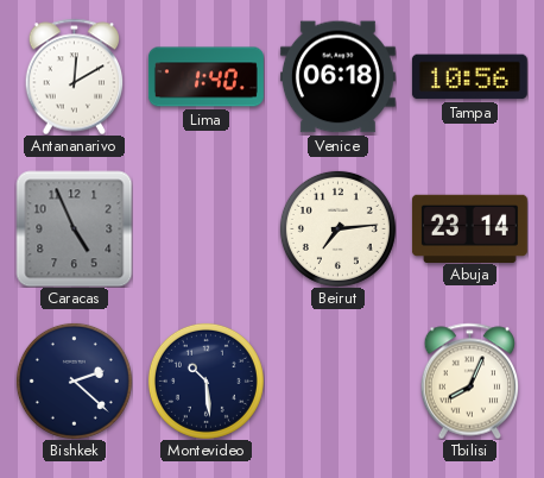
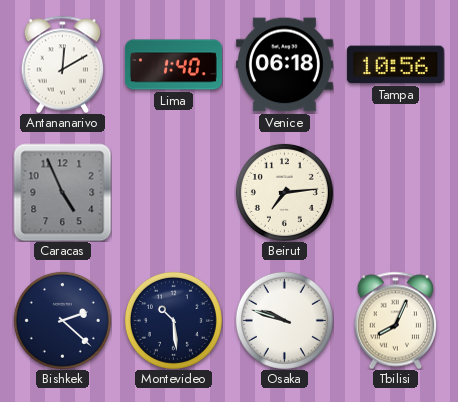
Abuja: 23:14 -> none
Osaka: none -> 9:48
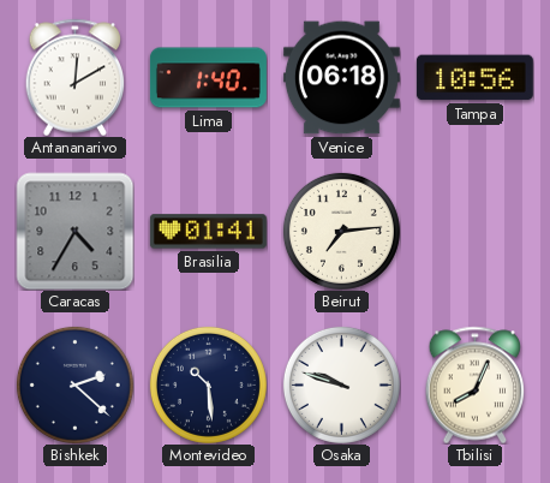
Caracas: 4:56 -> 4:35
Brasilia: none -> 01:41
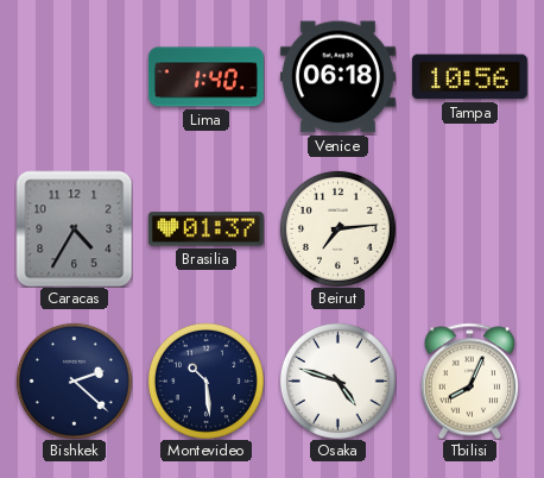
Antananarivo: 12:10 -> none
Brasilia: 01:41 -> 01:37
Osaka: 9:48 -> 4:48
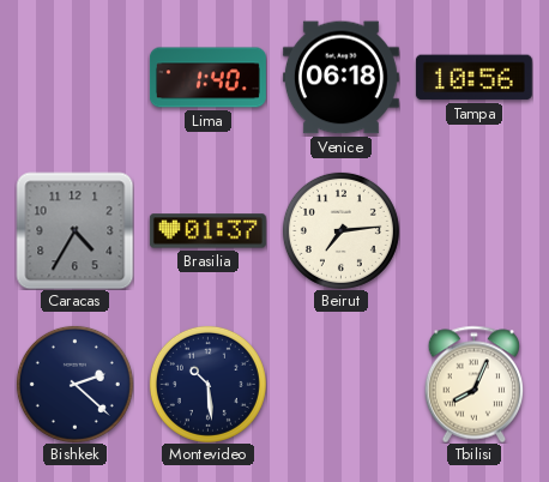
Osaka: 4:48 -> none
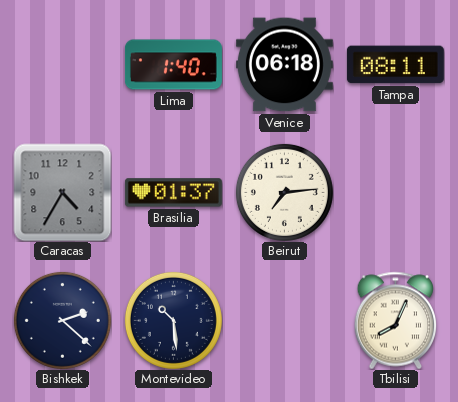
Tampa: 10:56 -> 08:11
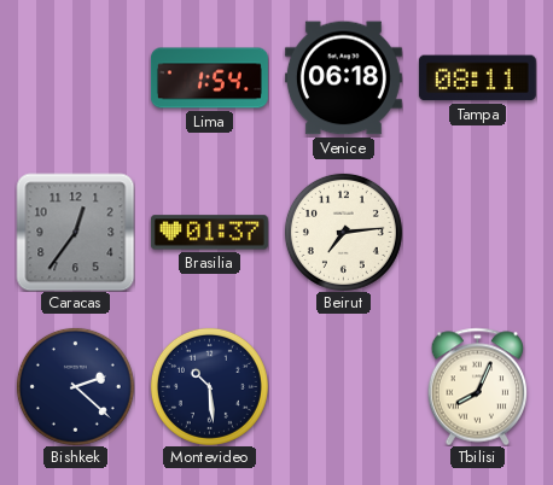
Lima: 1:40 -> 1:54
Caracas: 4:35 -> 12:36
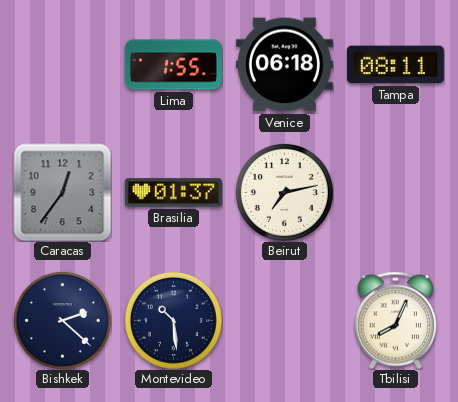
Lima: 1:54 -> 1:55
Beirut: 7:14 -> 7:13
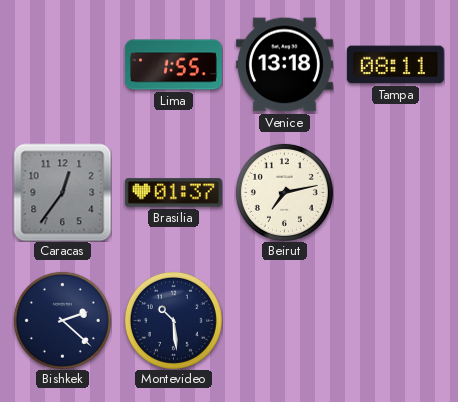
Venice: 06:18 -> 13:18
Tbilisi: 8:04 -> none
